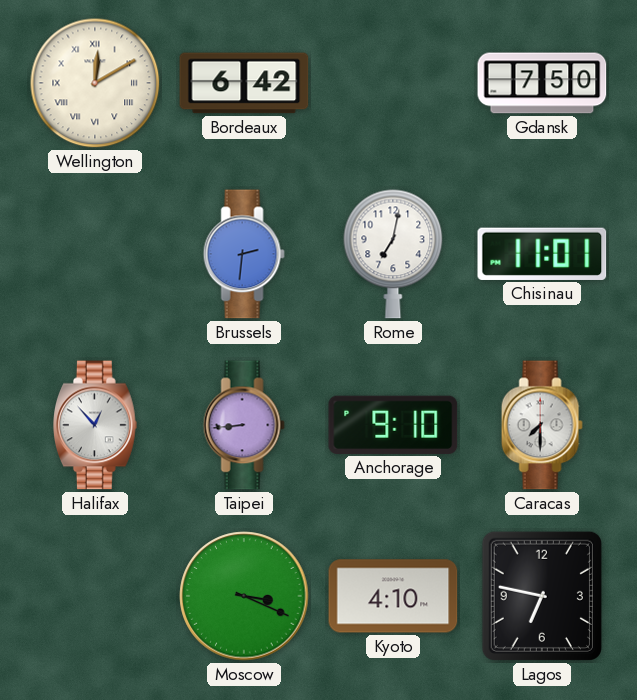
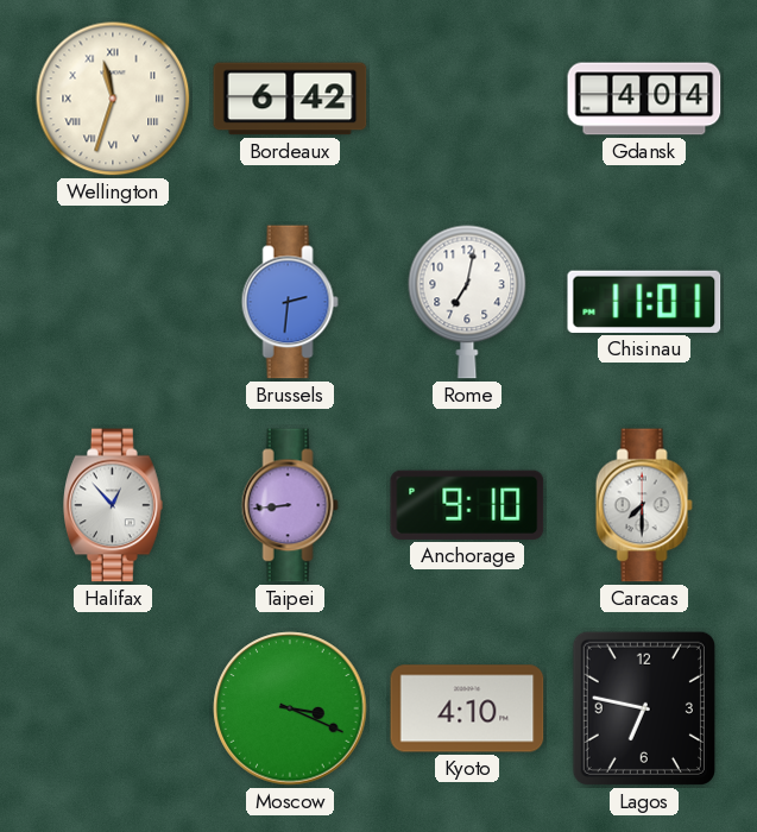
Wellington: 12:10 -> 11:33
Gdansk: 7:50 -> 4:04
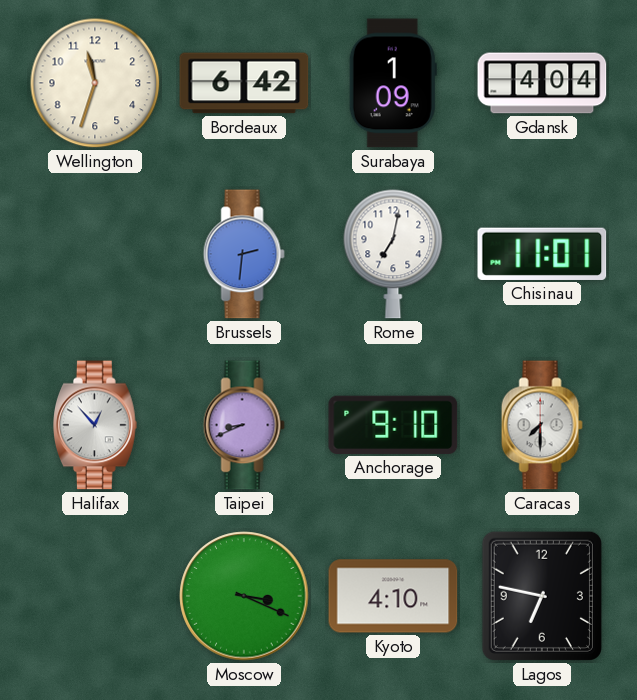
Wellington numerals: Roman -> Arabic
Surabaya: none -> 1:09
Taipei: 8:44 -> 8:41
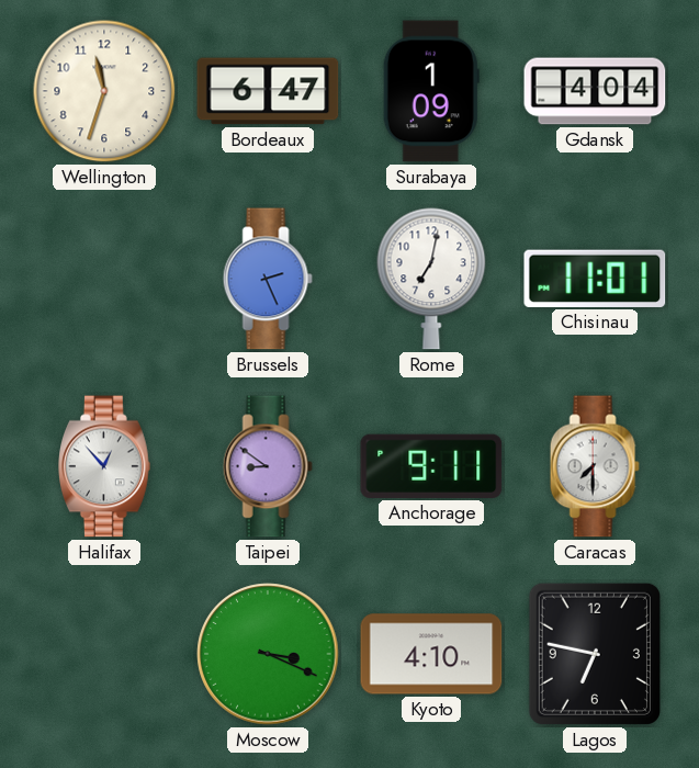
Bordeaux: 6:42 -> 6:47
Brussels: 2:31 -> 2:26
Taipei: 8:41 -> 8:51
Anchorage: 9:10 -> 9:11
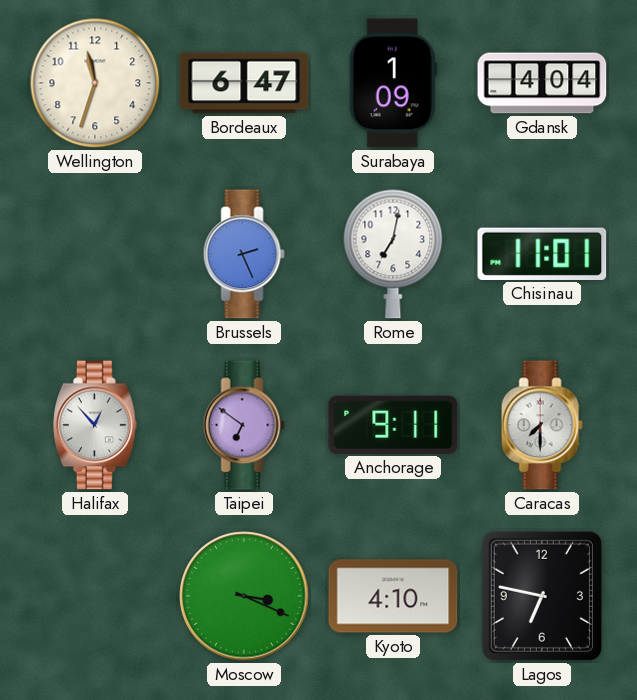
Taipei: 8:51 -> 6:51
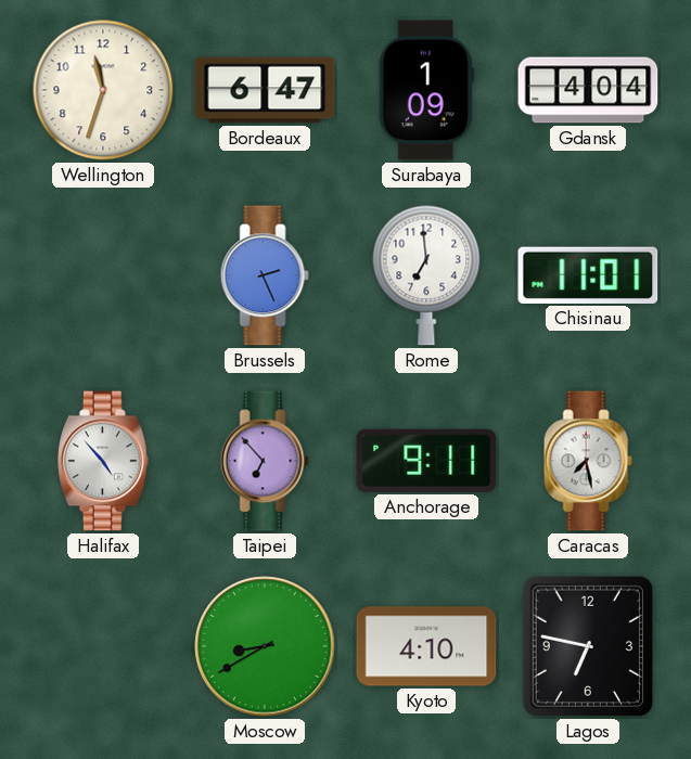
Rome: 7:02 -> 6:59
Halifax: 12:53 -> 4:53
Taipei: 6:51 -> 6:53
Caracas: 7:30 -> 7:28
Moscow: 3:19 -> 8:40
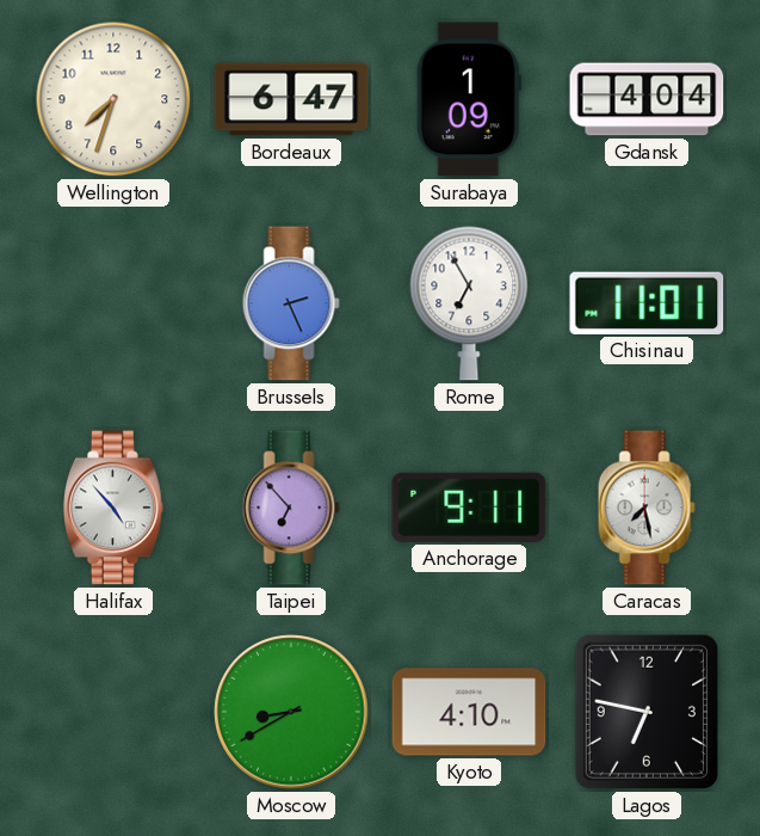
Wellington: 11:33 -> 7:33
Rome: 6:59 -> 6:55
